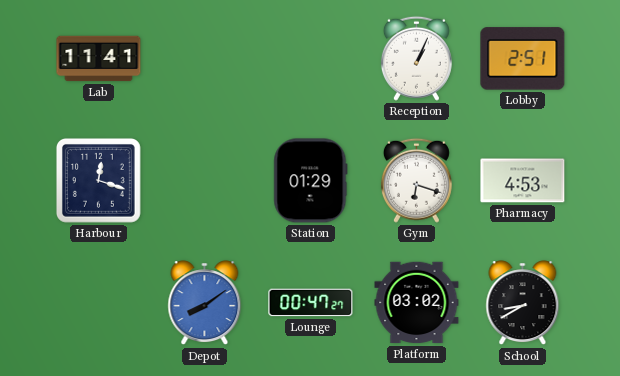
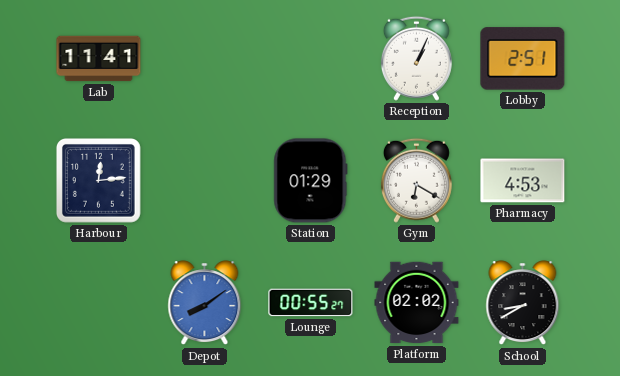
Harbour: 12:18 -> 12:14
Gym: 6:18 -> 6:20
Lounge: 00:47 -> 00:55
Platform: 03:02 -> 02:02
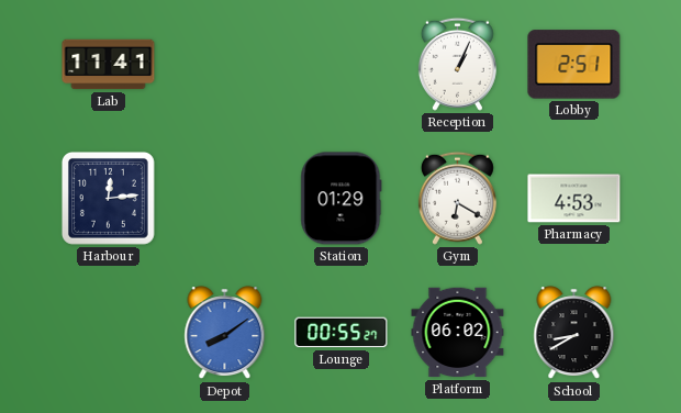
Platform: 02:02 -> 06:02
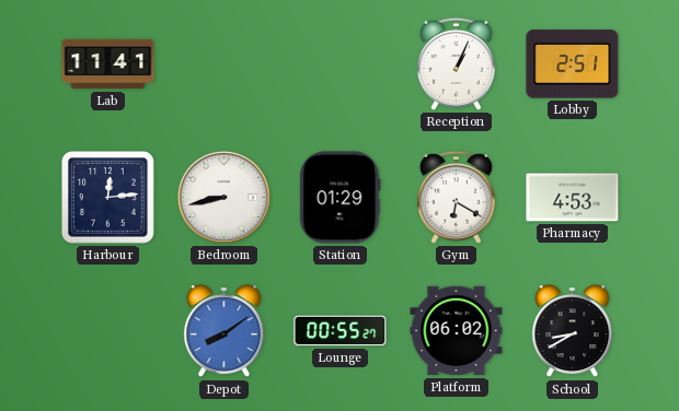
Bedroom: none -> 8:43
